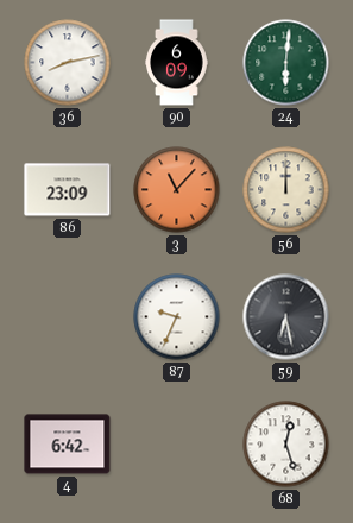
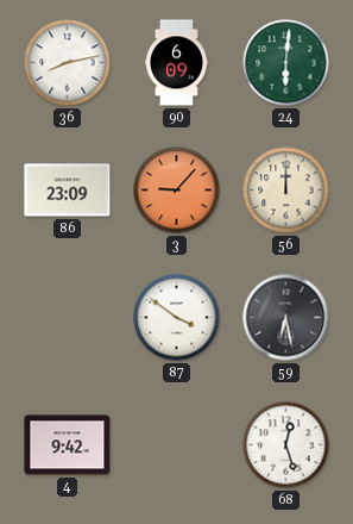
3: 11:07 -> 9:07
87: 9:34 -> 3:51
4: 6:42 -> 9:42
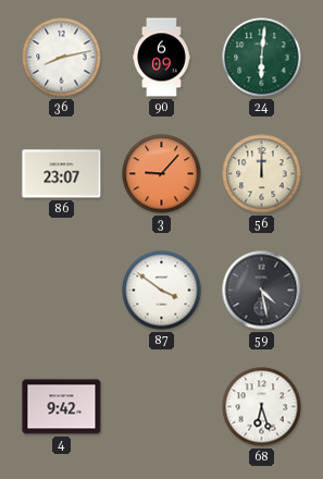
86: 23:09 -> 23:07
59: 6:28 -> 4:28
68: 12:27 -> 6:27
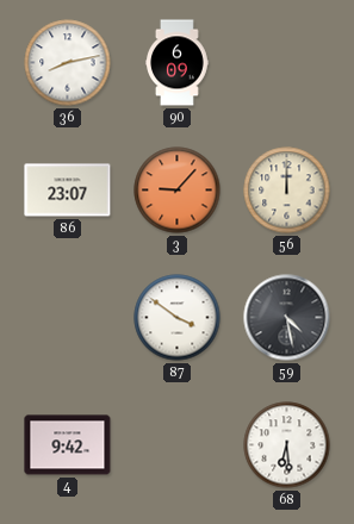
24: 6:01 -> none
68: 6:27 -> 6:29
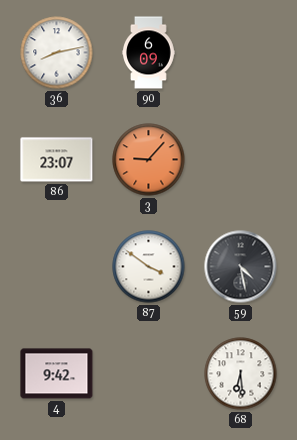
56: 12:00 -> none
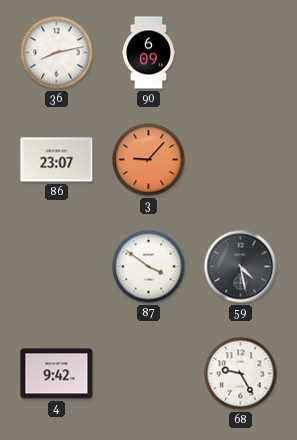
68: 6:29 -> 9:25
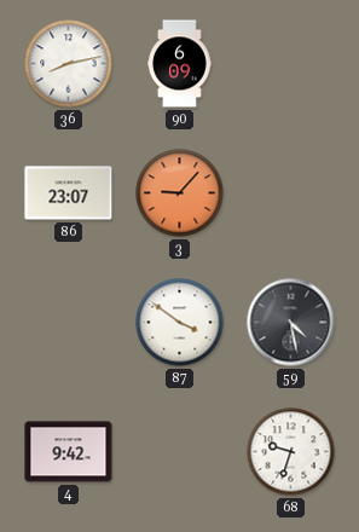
68: 9:25 -> 9:33
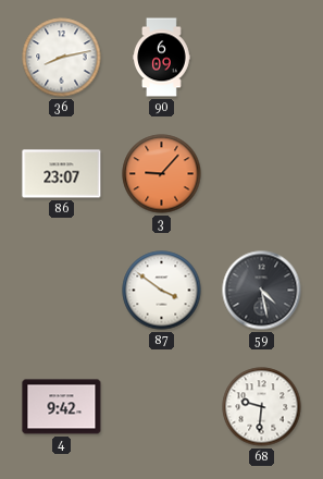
68: 9:33 -> 9:31
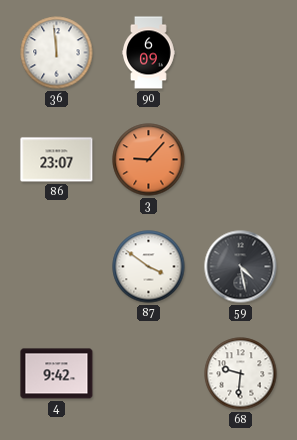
36: 8:13 -> 11:59
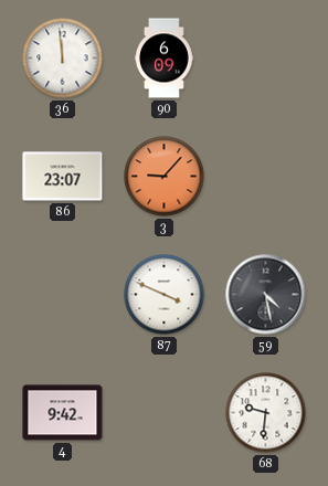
87: 3:51 -> 3:49
